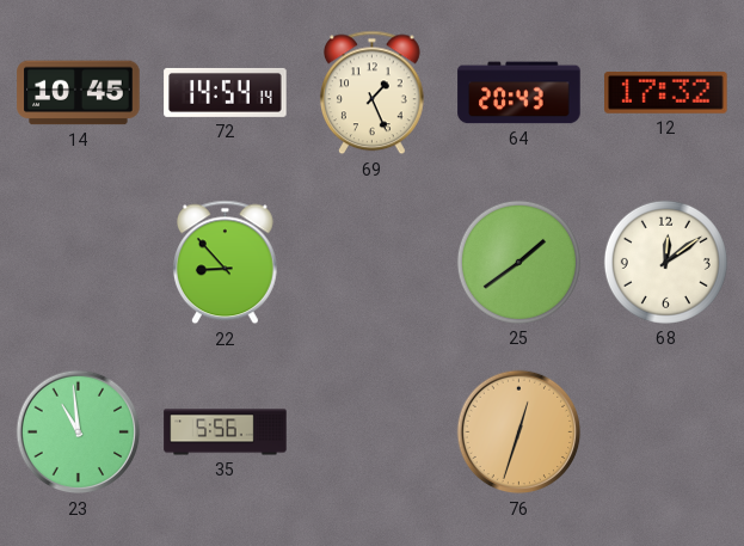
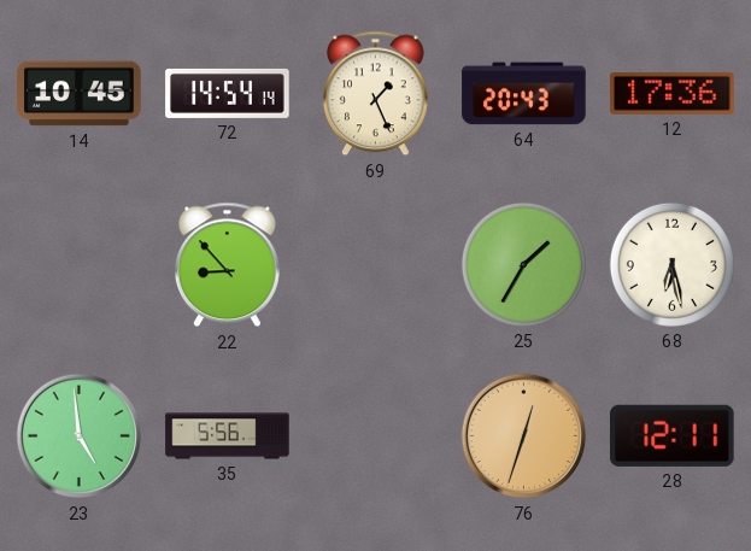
12: 17:32 -> 17:36
25: 1:39 -> 1:35
68: 12:09 -> 6:28
23: 10:59 -> 4:59
28: none -> 12:11
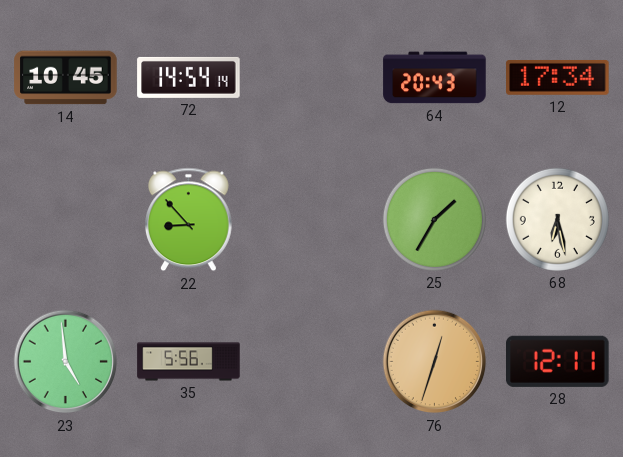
69: 1:26 -> none
12: 17:36 -> 17:34
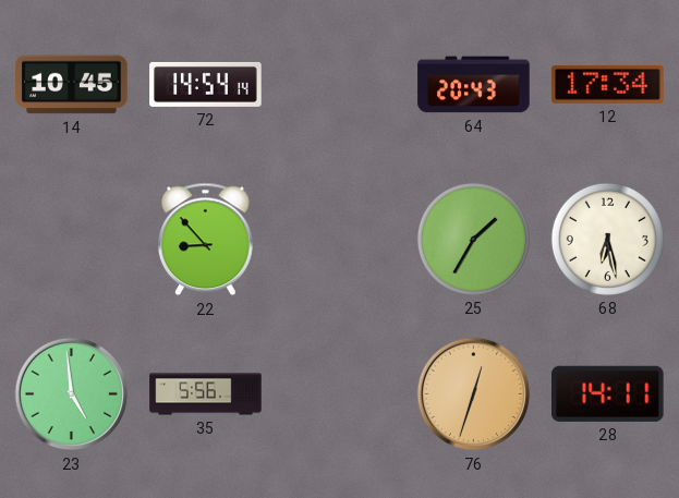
28: 12:11 -> 14:11
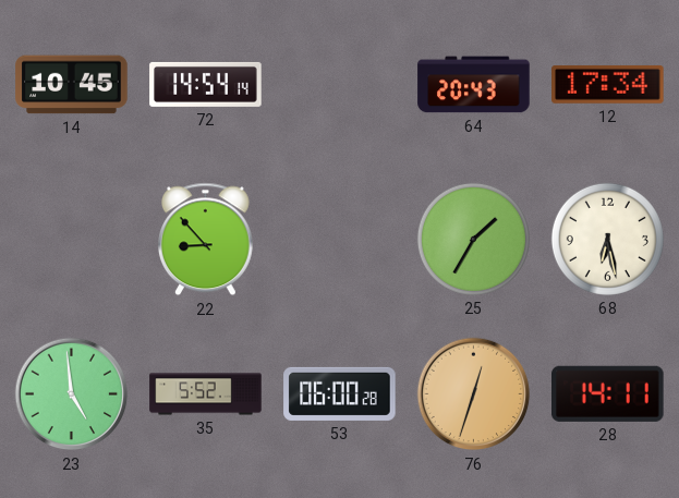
35: 5:56 -> 5:52
53: none -> 06:00
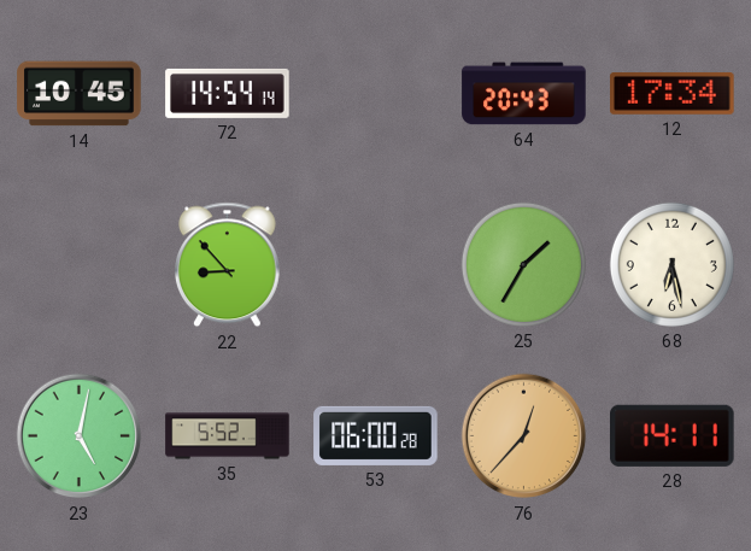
23: 4:59 -> 5:02
76: 12:33 -> 12:37
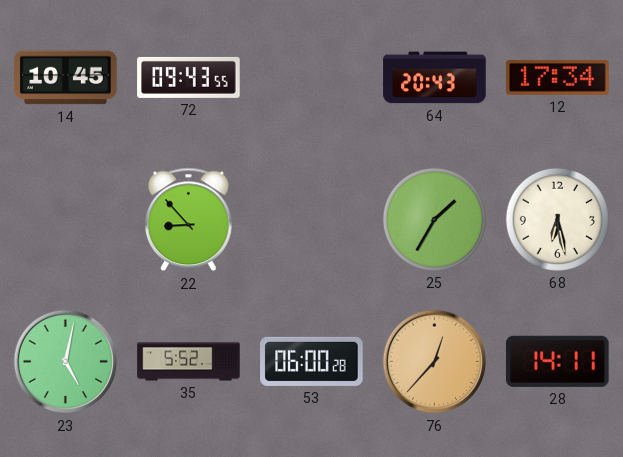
72: 14:54 -> 09:43
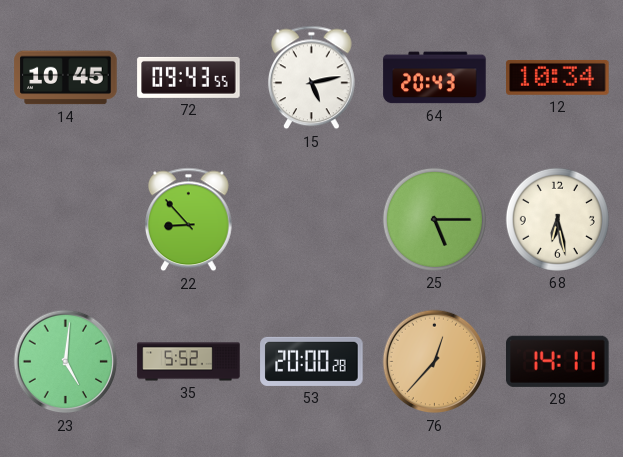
15: none -> 5:13
12: 17:34 -> 10:34
25: 1:35 -> 5:15
23: 5:02 -> 5:01
53: 06:00 -> 20:00
